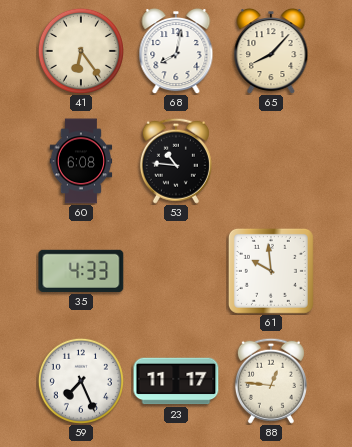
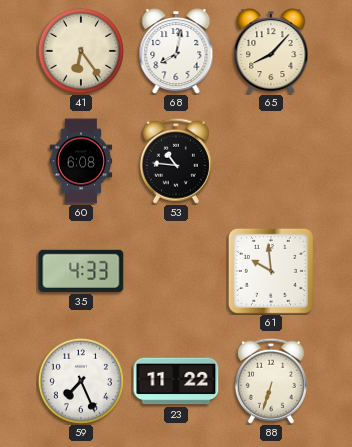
23: 11:17 -> 11:22
88: 12:46 -> 6:33
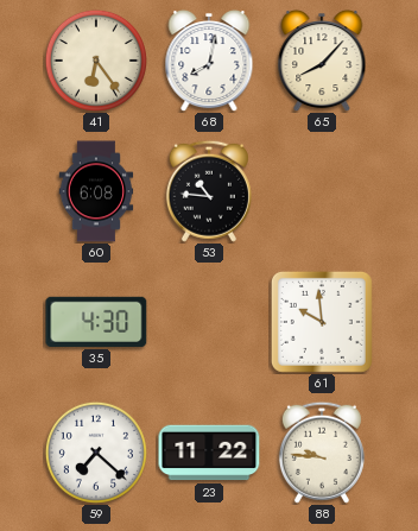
35: 4:33 -> 4:30
59: 7:26 -> 7:22
88: 6:33 -> 9:46
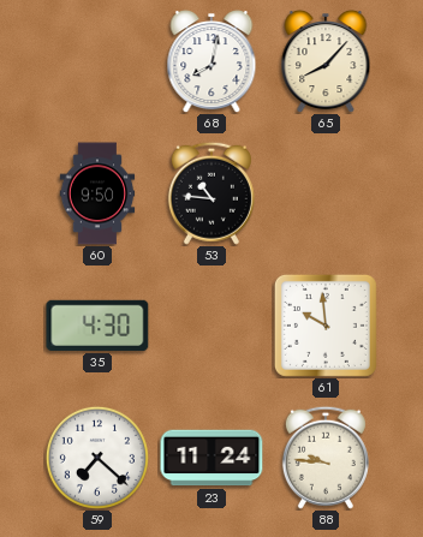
41: 6:24 -> none
60: 6:08 -> 9:50
23: 11:22 -> 11:24
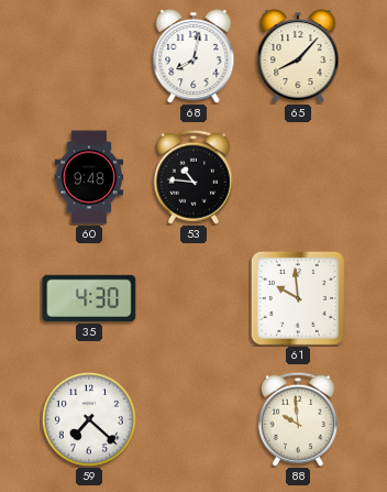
60: 9:50 -> 9:48
23: 11:24 -> none
88: 9:46 -> 9:59
